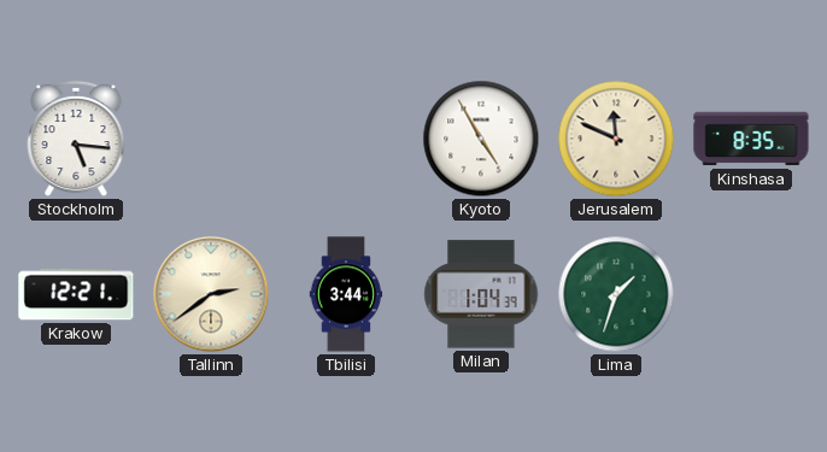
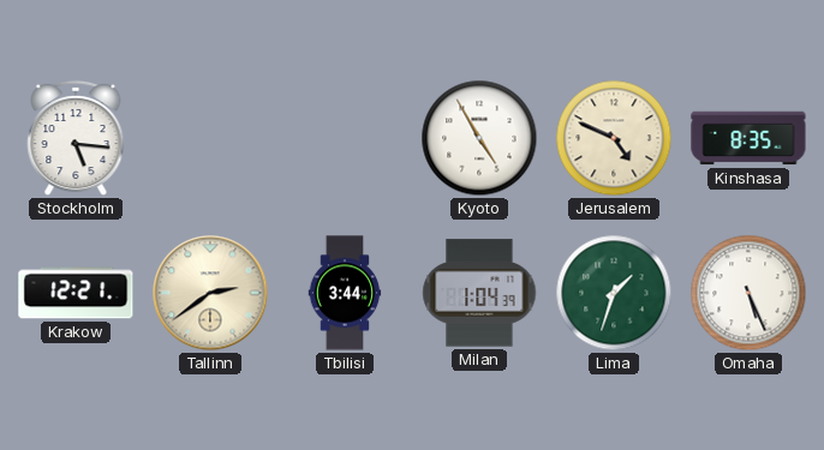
Jerusalem: 11:49 -> 4:49
Omaha: none -> 5:26
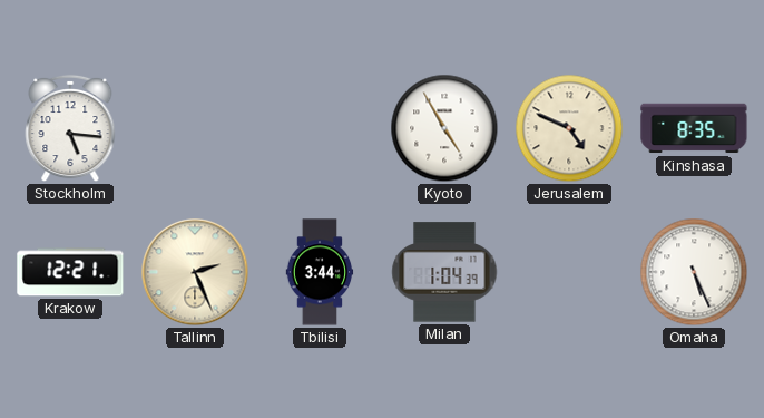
Tallinn: 2:39 -> 2:26
Lima: 1:33 -> none
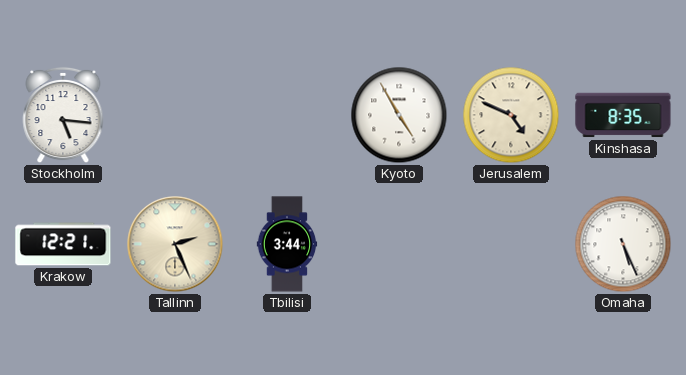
Milan: 1:04 -> none
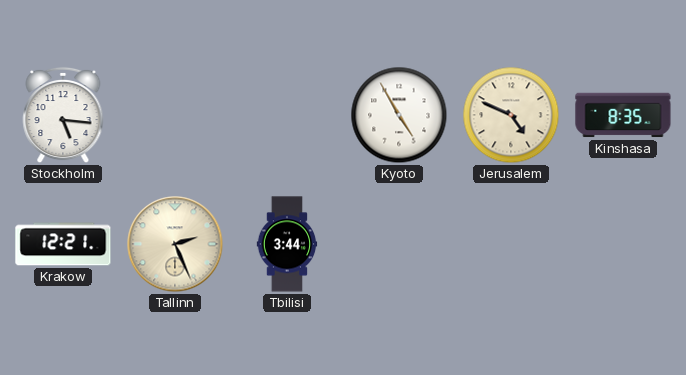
Omaha: 5:26 -> none
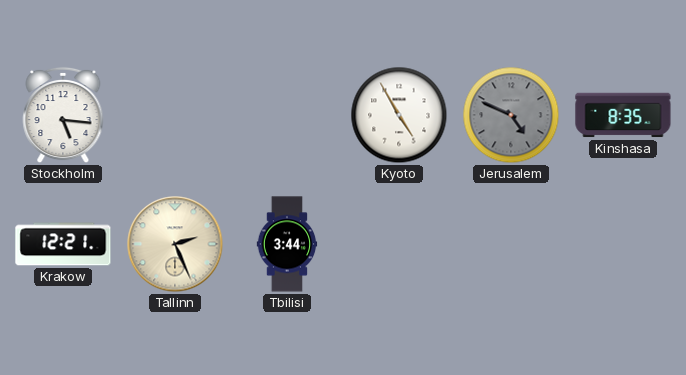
Jerusalem dial: cream -> grey
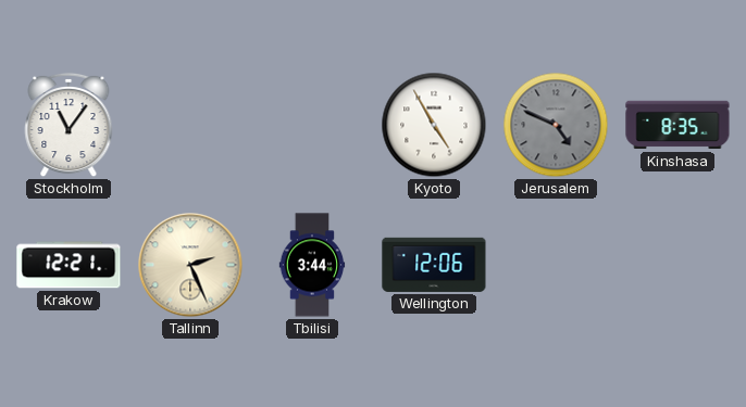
Stockholm: 5:16 -> 11:06
Wellington: none -> 12:06
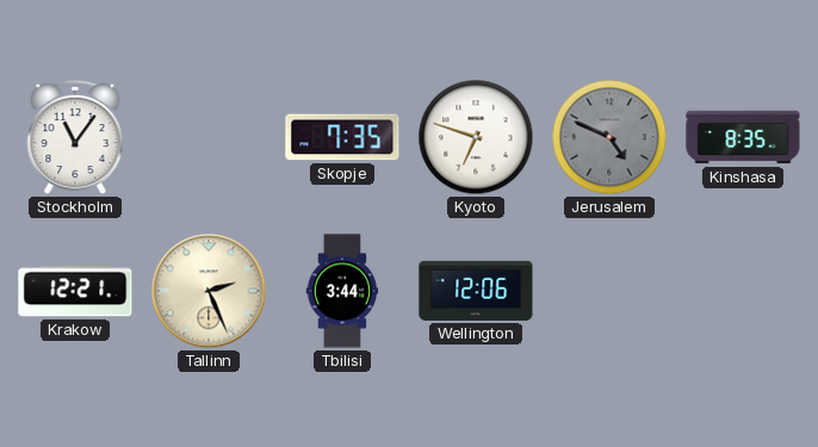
Skopje: none -> 7:35
Kyoto: 4:55 -> 6:48
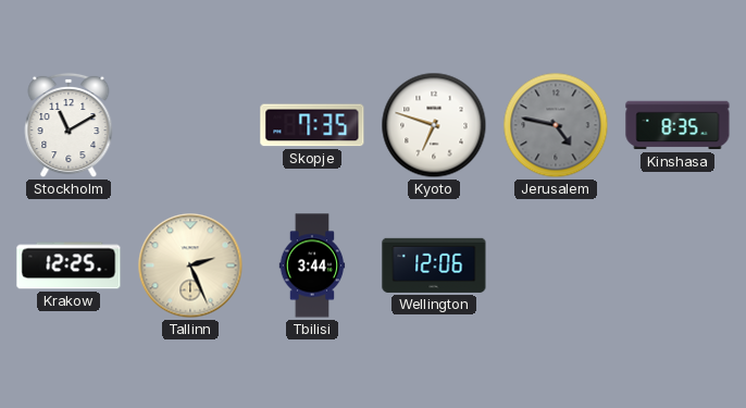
Stockholm: 11:06 -> 11:10
Jerusalem: 4:49 -> 4:47
Krakow: 12:21 -> 12:25
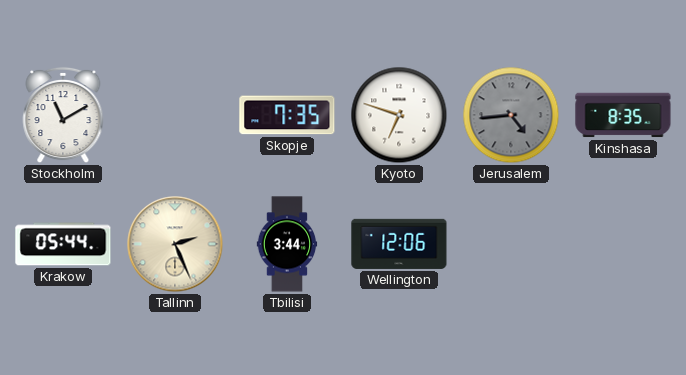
Jerusalem: 4:47 -> 4:44
Krakow: 12:25 -> 05:44
